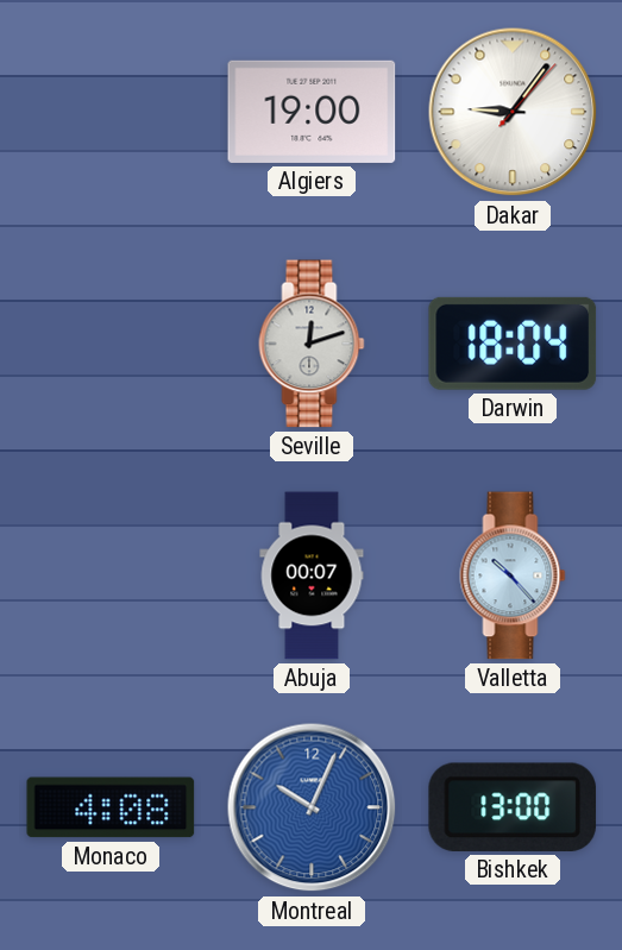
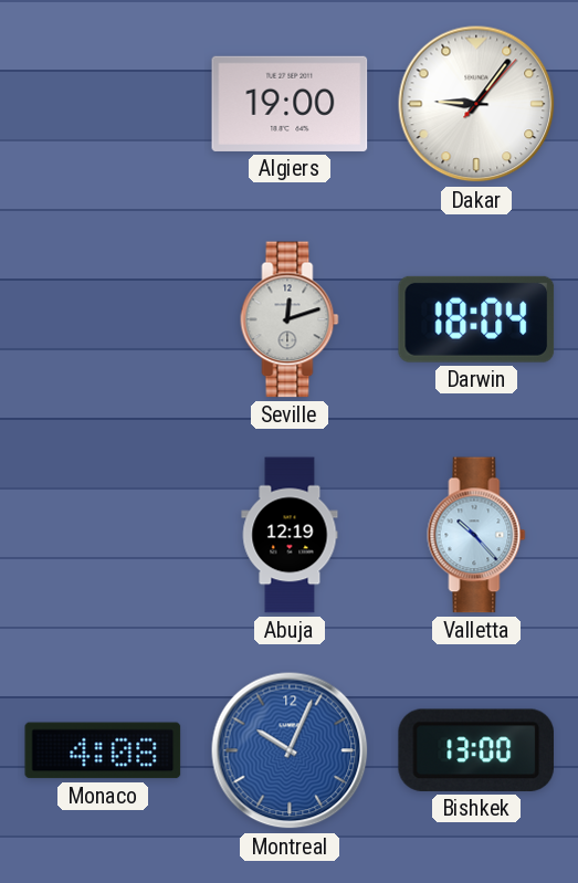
Abuja: 00:07 -> 12:19
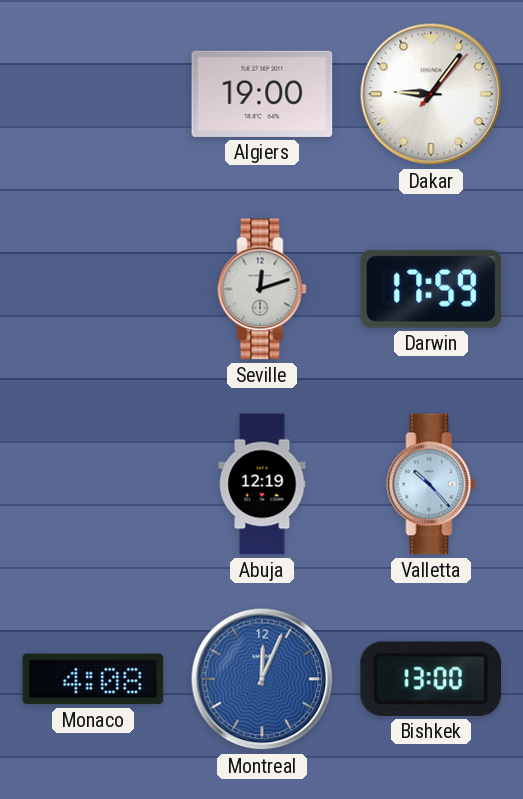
Darwin: 18:04 -> 17:59
Montreal: 10:04 -> 12:04
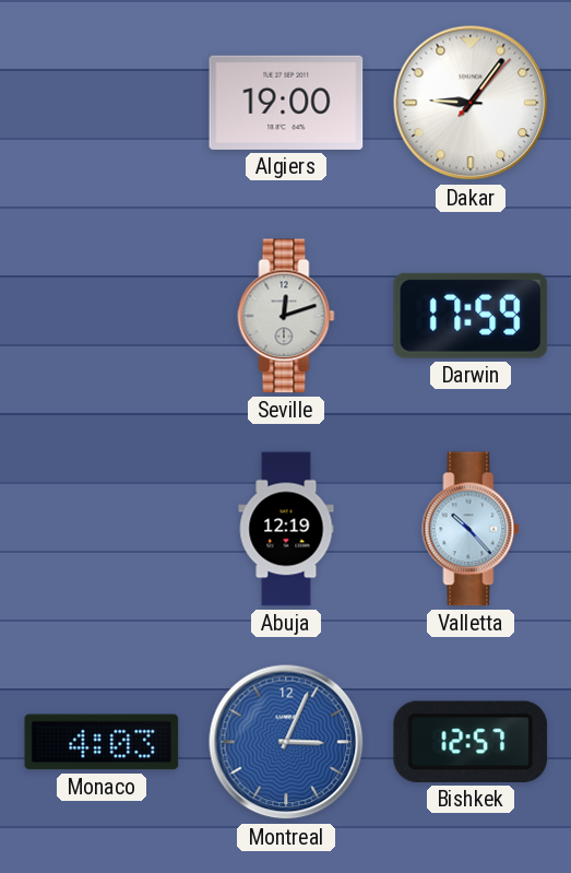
Monaco: 4:08 -> 4:03
Montreal: 12:04 -> 3:04
Bishkek: 13:00 -> 12:57
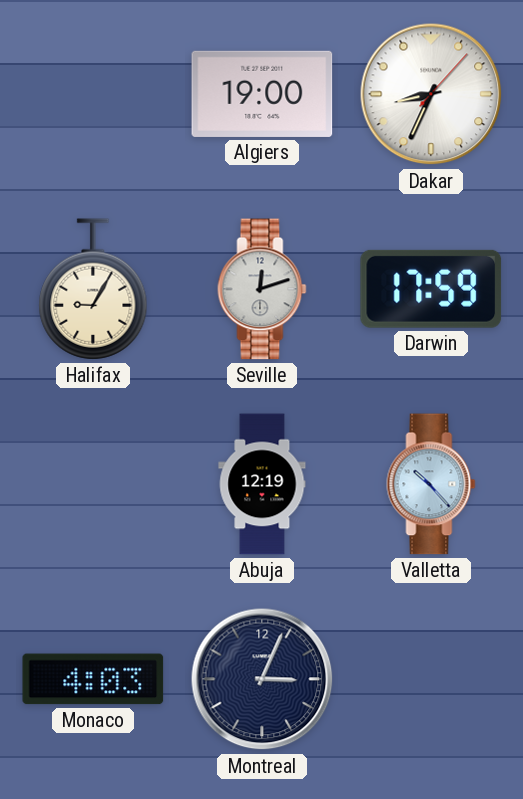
Dakar: 9:06 -> 8:34
Halifax: none -> 9:05
Montreal dial: blue -> navy
Bishkek: 12:57 -> none
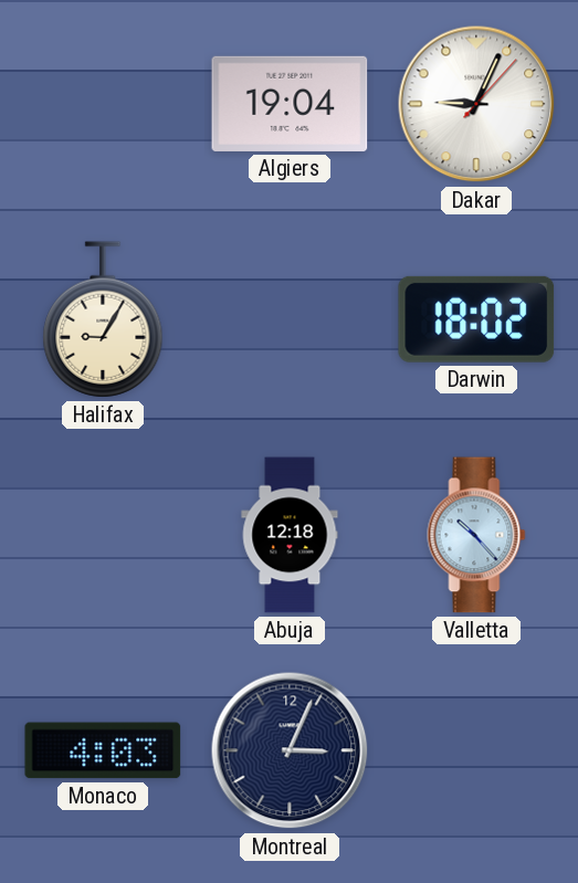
Algiers: 19:00 -> 19:04
Dakar: 8:34 -> 9:04
Seville: 12:12 -> none
Darwin: 17:59 -> 18:02
Abuja: 12:19 -> 12:18
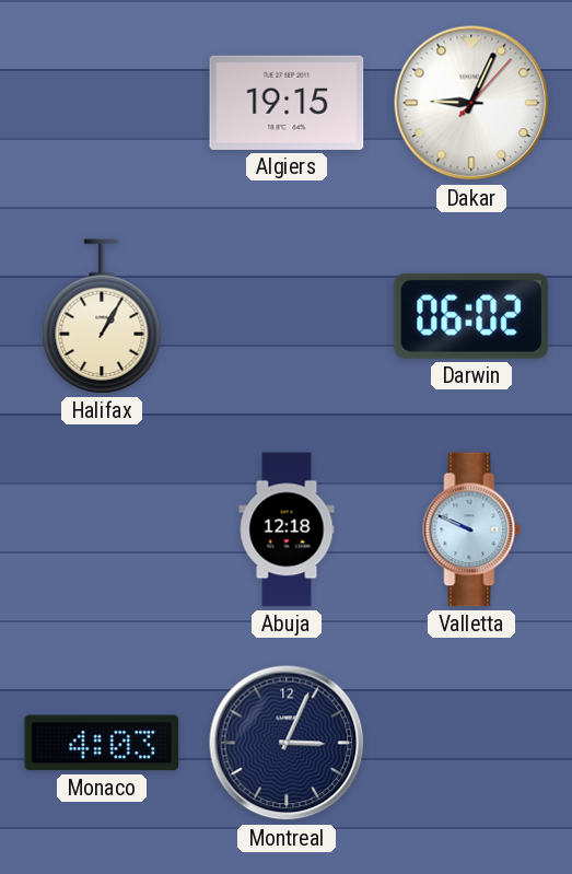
Algiers: 19:04 -> 19:15
Halifax: 9:05 -> 1:05
Darwin: 18:02 -> 06:02
Valletta: 10:23 -> 9:49
